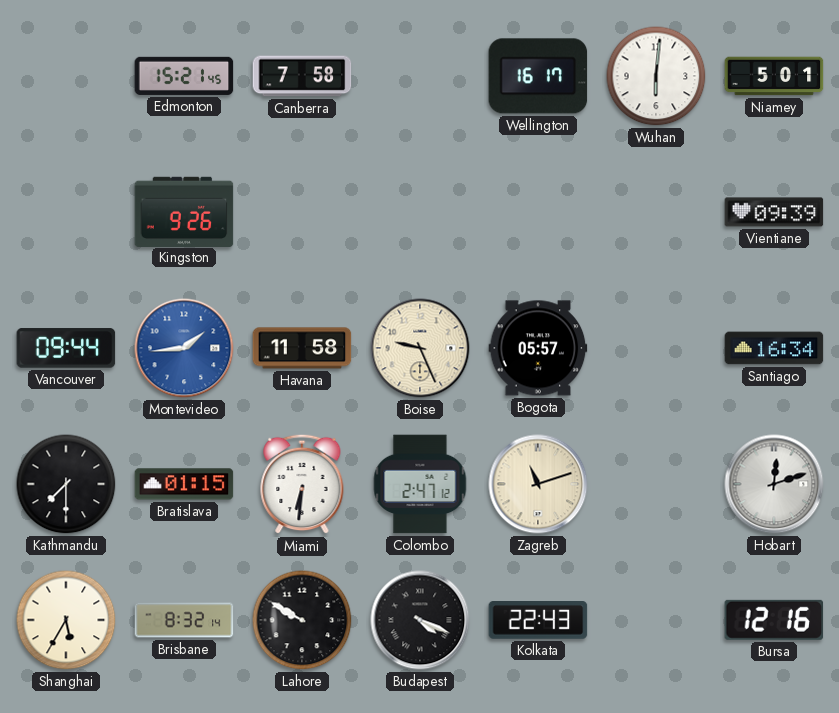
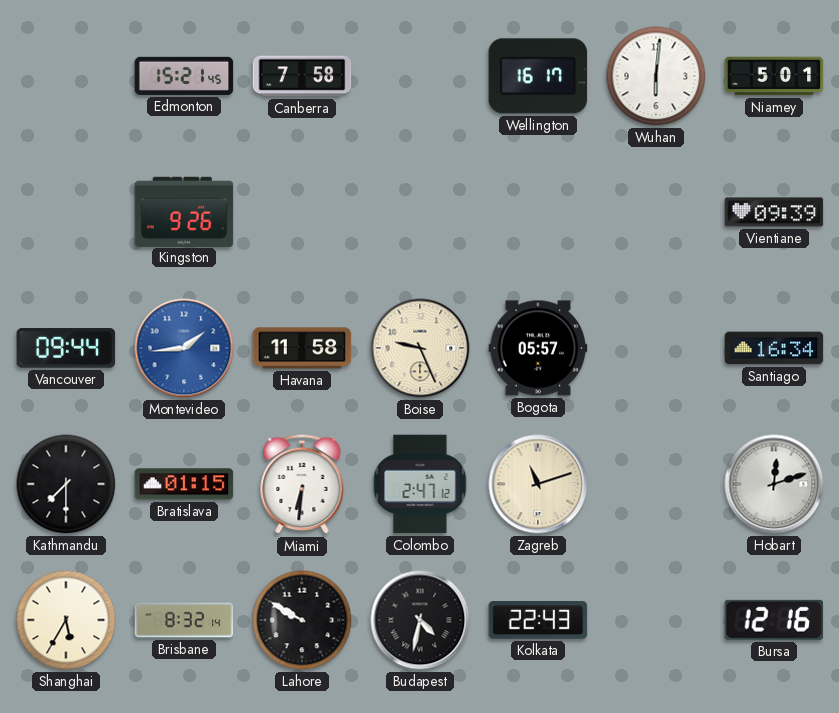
Budapest: 4:19 -> 4:32
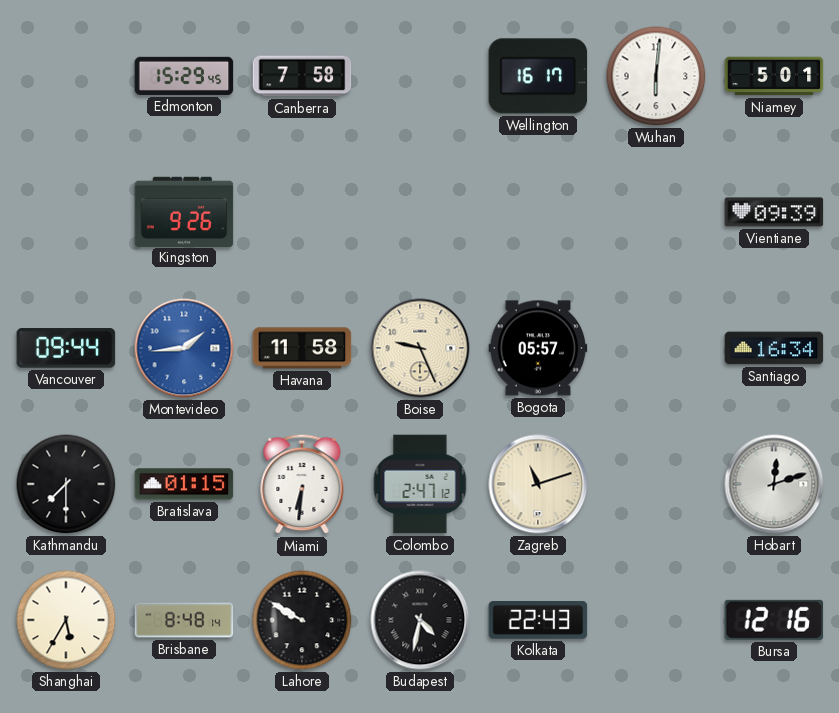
Edmonton: 15:21 -> 15:29
Brisbane: 8:32 -> 8:48
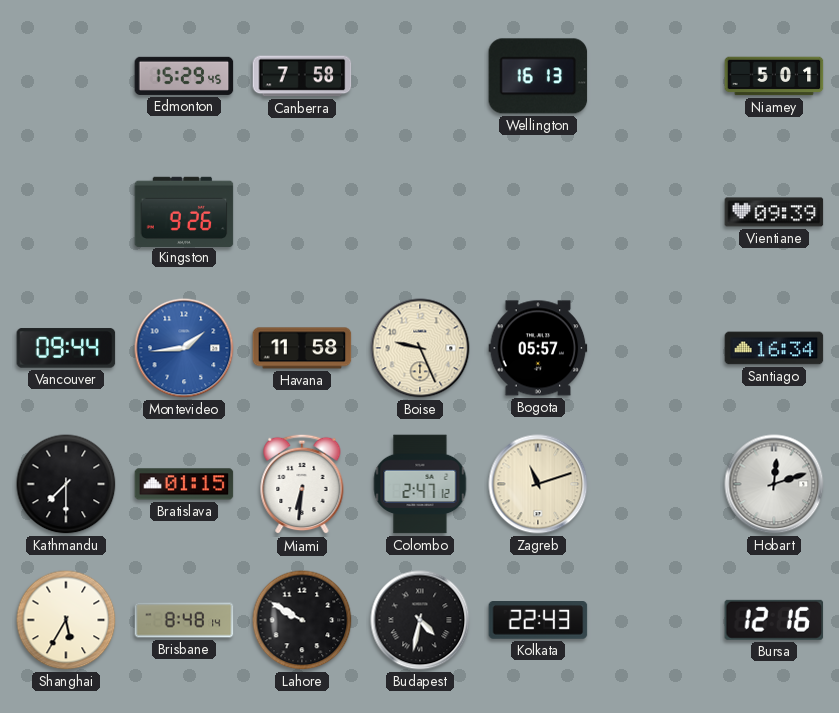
Wellington: 16:17 -> 16:13
Wuhan: 6:01 -> none
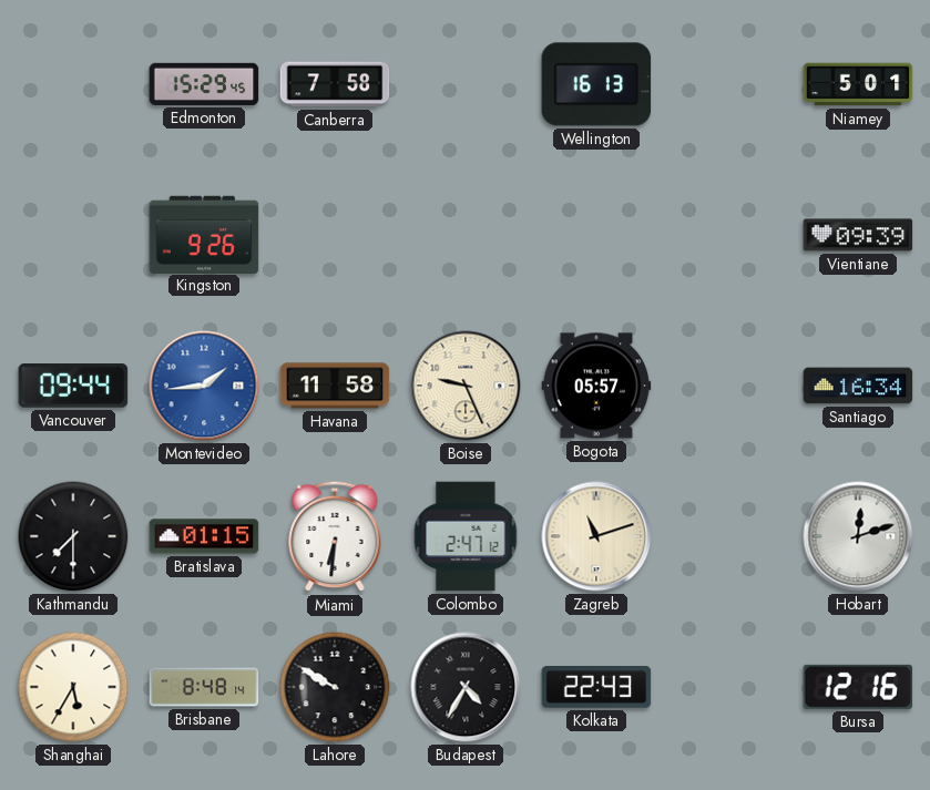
Budapest: 4:32 -> 4:35
